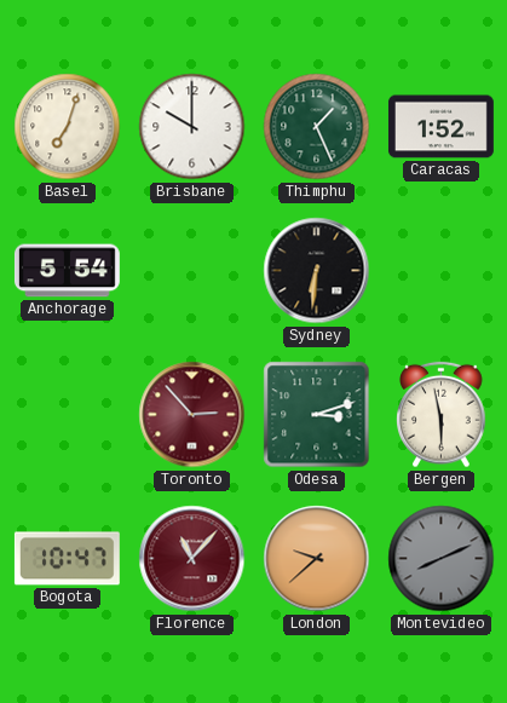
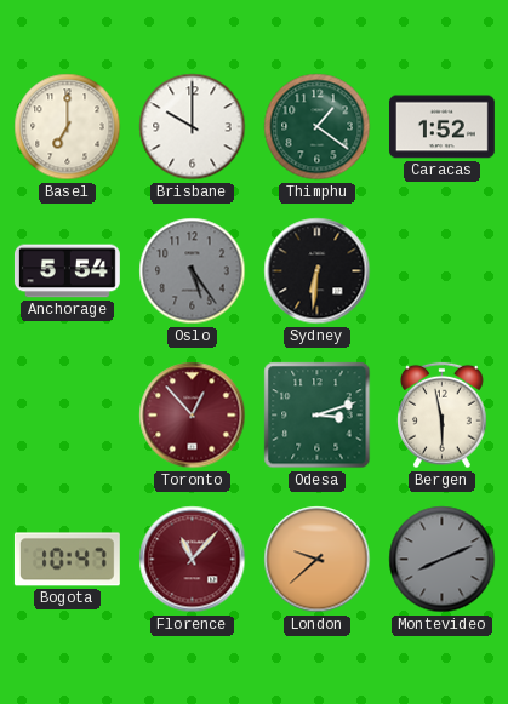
Basel: 7:03 -> 7:00
Thimphu: 1:26 -> 1:21
Oslo: none -> 5:24
Toronto: 2:53 -> 12:53
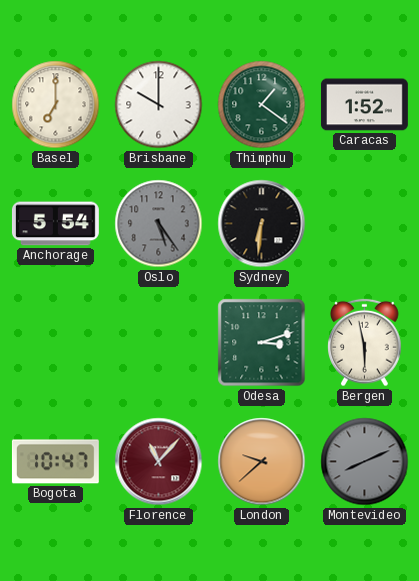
Toronto: 12:53 -> none
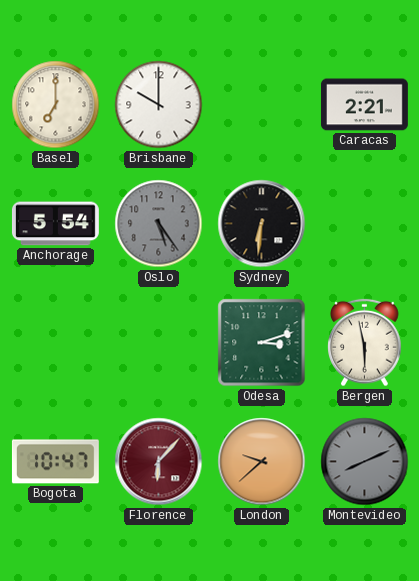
Thimphu: 1:21 -> none
Caracas: 1:52 -> 2:21
Florence: 11:07 -> 6:07
